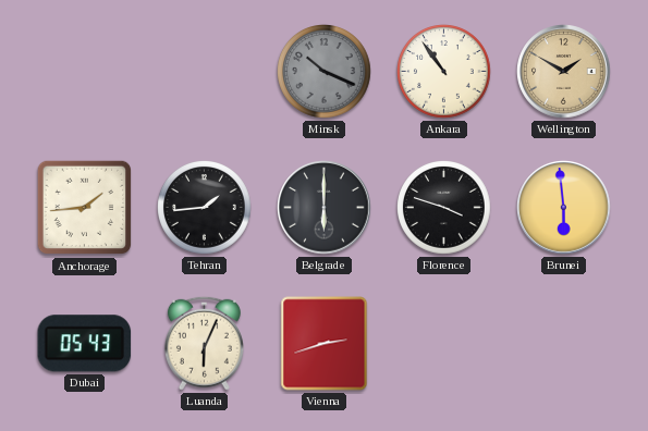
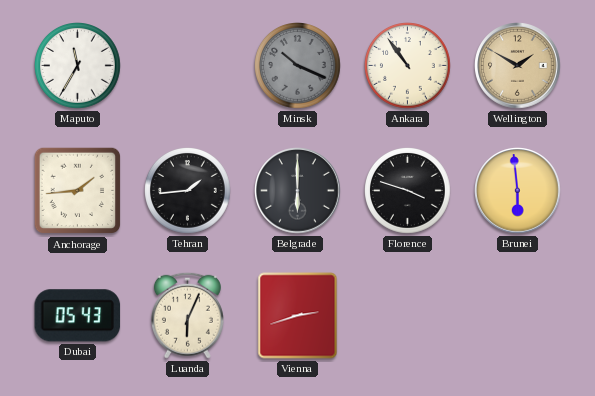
Maputo: none -> 11:35
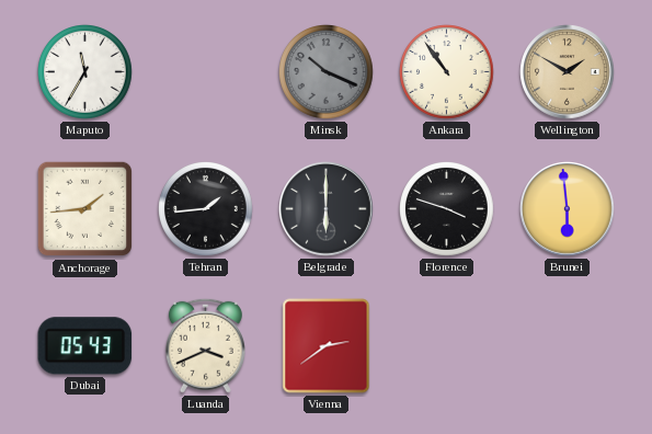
Luanda: 6:04 -> 3:41
Vienna: 2:42 -> 2:39
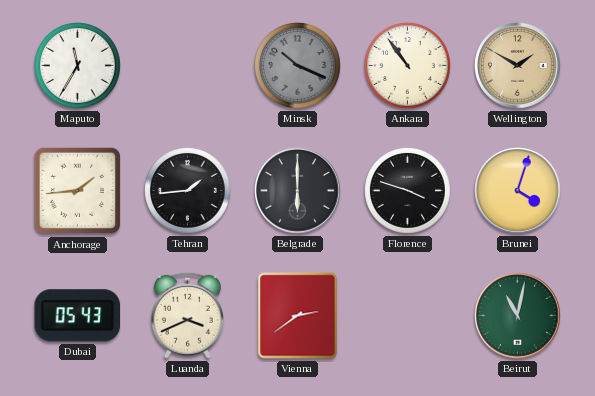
Brunei: 5:59 -> 4:03
Beirut: none -> 11:02
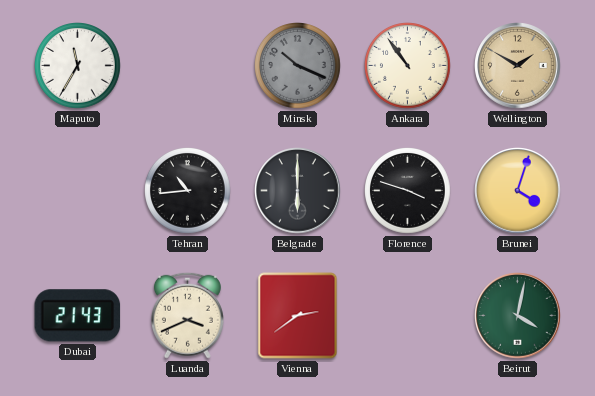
Anchorage: 1:44 -> none
Tehran: 1:44 -> 10:44
Dubai: 05:43 -> 21:43
Beirut: 11:02 -> 4:02
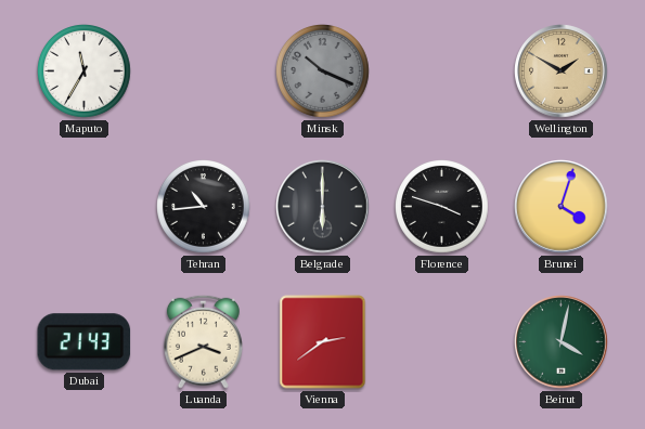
Ankara: 10:54 -> none
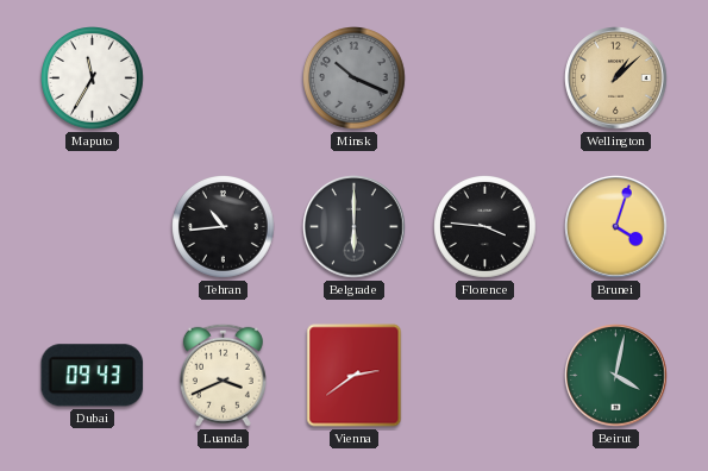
Wellington: 1:50 -> 1:08
Florence: 3:48 -> 3:46
Dubai: 21:43 -> 09:43
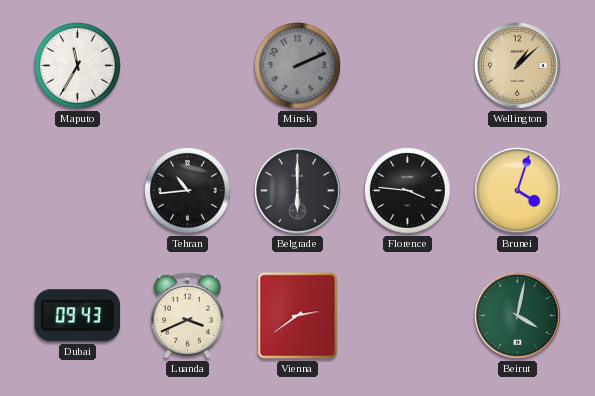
Minsk: 10:19 -> 2:11
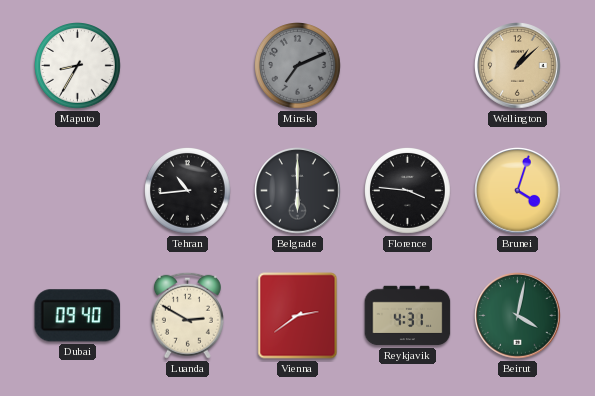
Maputo: 11:35 -> 8:35
Minsk: 2:11 -> 7:11
Dubai: 09:43 -> 09:40
Luanda: 3:41 -> 2:50
Reykjavik: none -> 4:31
